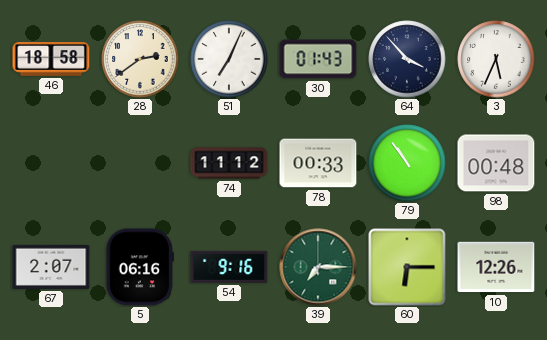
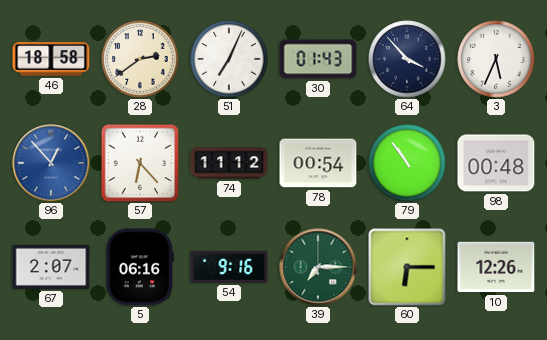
96: none -> 12:53
57: none -> 6:23
78: 00:33 -> 00:54
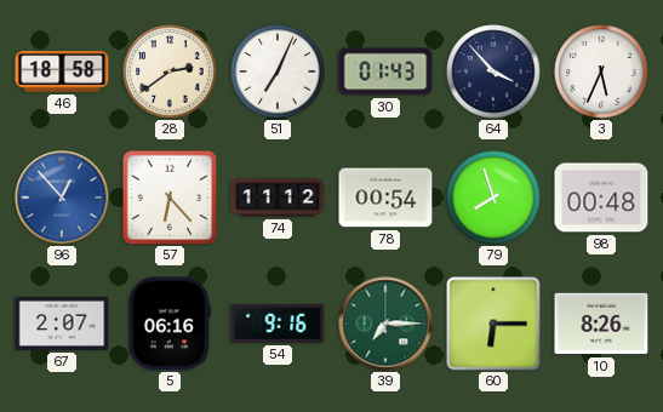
79: 10:54 -> 7:57
10: 12:26 -> 8:26
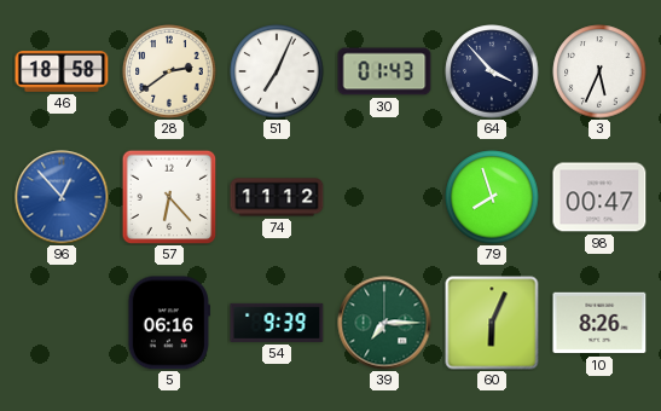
78: 00:54 -> none
98: 00:48 -> 00:47
67: 2:07 -> none
54: 9:16 -> 9:39
60: 6:15 -> 6:04
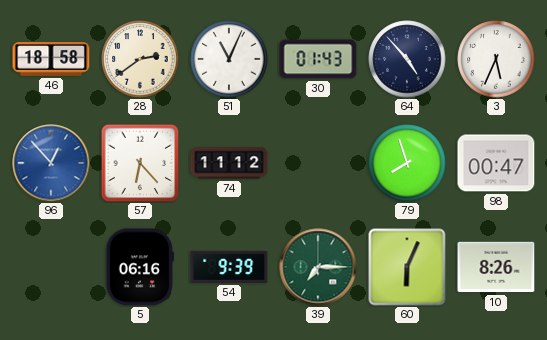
51: 7:04 -> 11:04
64: 3:53 -> 4:53
